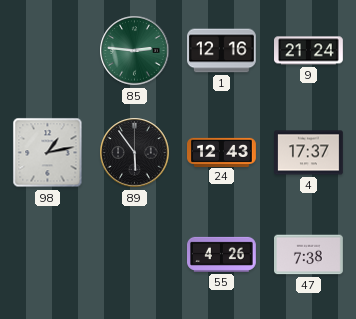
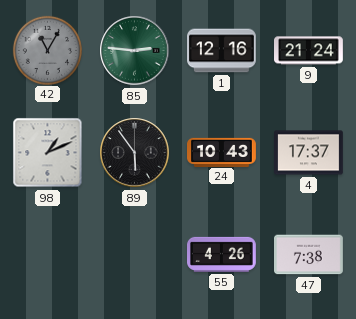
42: none -> 11:05
98: 1:13 -> 1:11
24: 12:43 -> 10:43
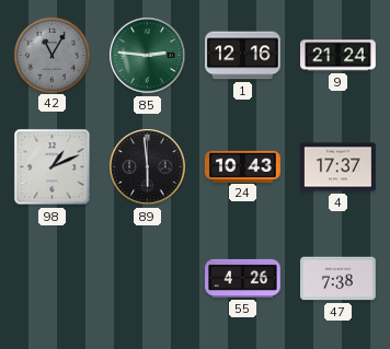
89: 5:54 -> 5:59
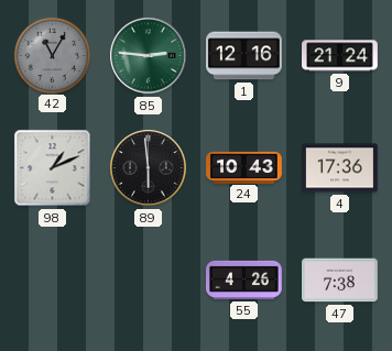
4: 17:37 -> 17:36
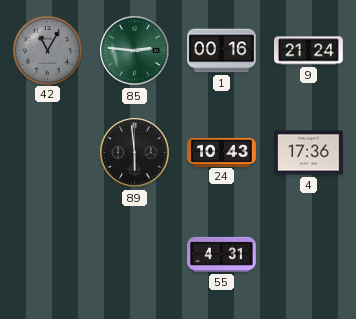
1: 12:16 -> 00:16
98: 1:11 -> none
55: 4:26 -> 4:31
47: 7:38 -> none
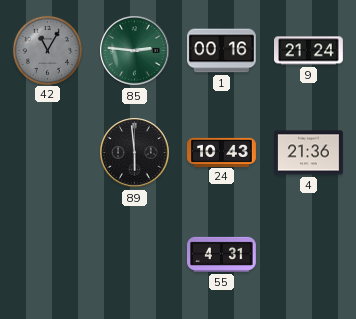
4: 17:36 -> 21:36
